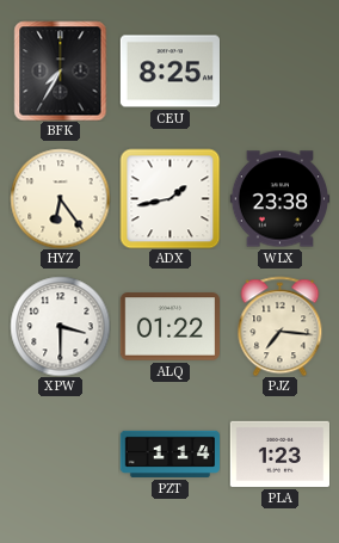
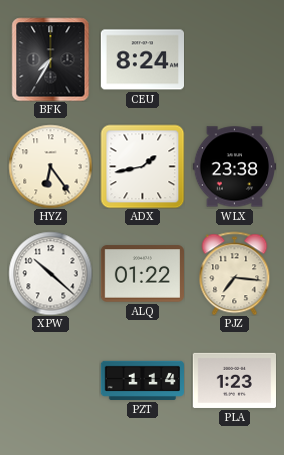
CEU: 8:25 -> 8:24
XPW: 3:30 -> 10:22
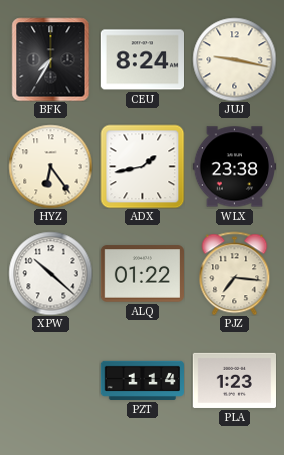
JUJ: none -> 9:17
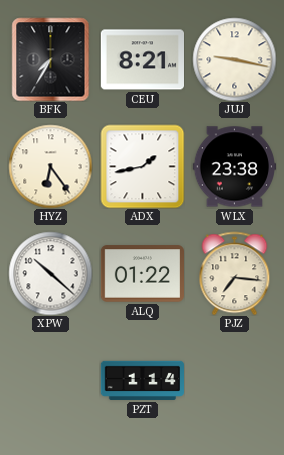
CEU: 8:24 -> 8:21
PLA: 1:23 -> none
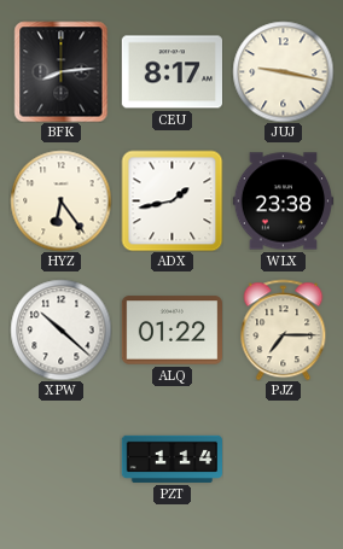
BFK: 7:35 -> 8:14
CEU: 8:21 -> 8:17
PJZ: 7:16 -> 7:15
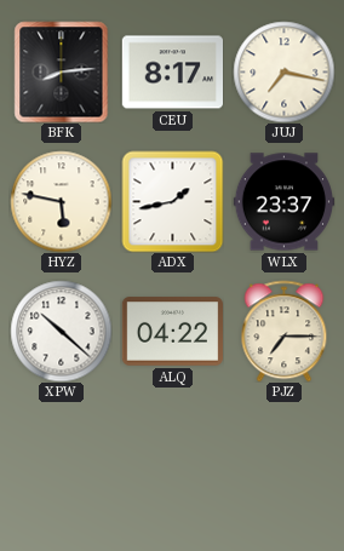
JUJ: 9:17 -> 7:17
HYZ: 6:24 -> 5:47
WLX: 23:38 -> 23:37
ALQ: 01:22 -> 04:22
PZT: 1:14 -> none
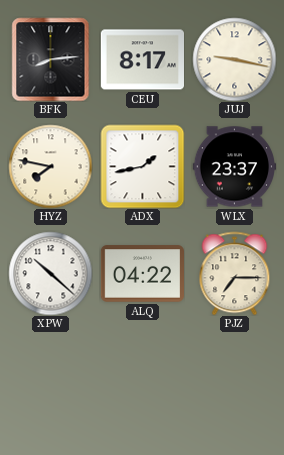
JUJ: 7:17 -> 9:17
HYZ: 5:47 -> 7:47
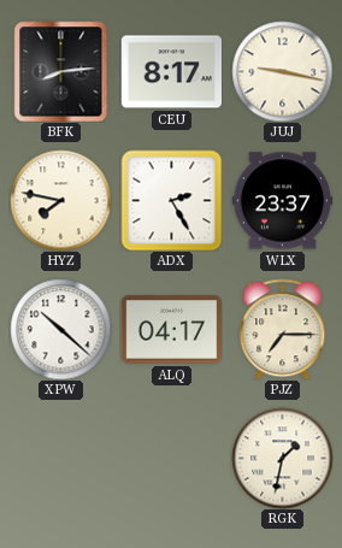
ADX: 1:43 -> 2:25
ALQ: 04:22 -> 04:17
RGK: none -> 1:32
